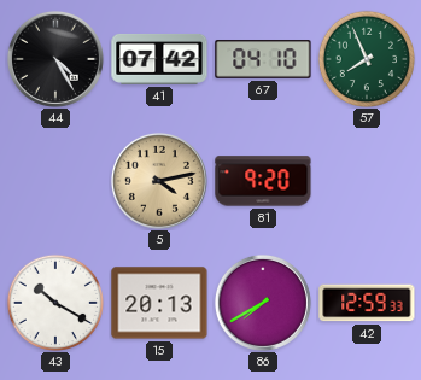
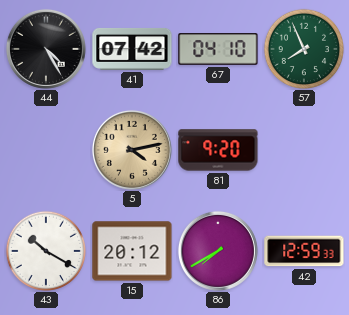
15: 20:13 -> 20:12
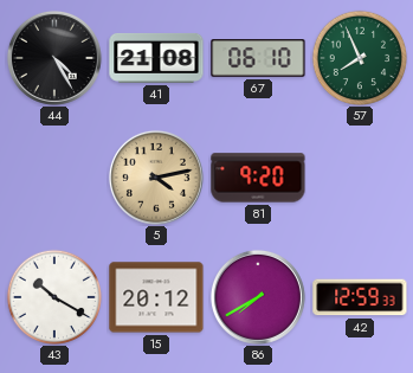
41: 07:42 -> 21:08
67: 04:10 -> 06:10
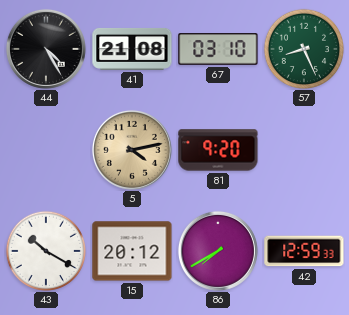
67: 06:10 -> 03:10
57: 7:56 -> 8:26
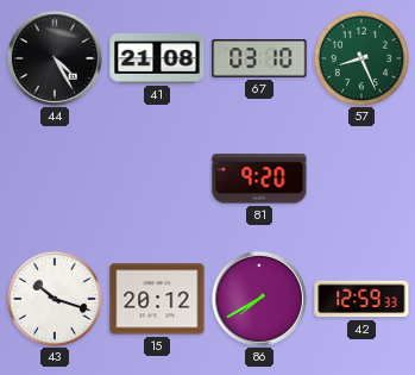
5: 4:13 -> none
43: 10:20 -> 10:18
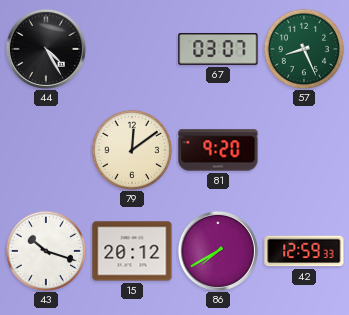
41: 21:08 -> none
67: 03:10 -> 03:07
79: none -> 12:09
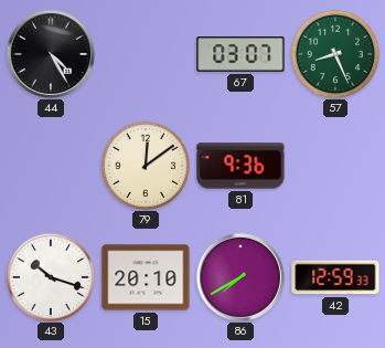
81: 9:20 -> 9:36
15: 20:12 -> 20:10
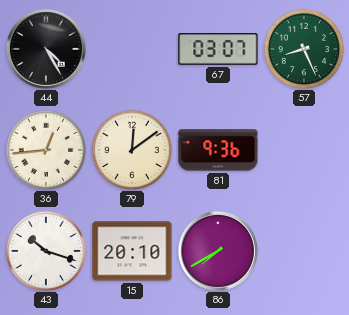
36: none -> 12:44
42: 12:59 -> none
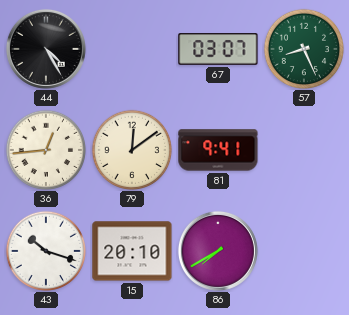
81: 9:36 -> 9:41
